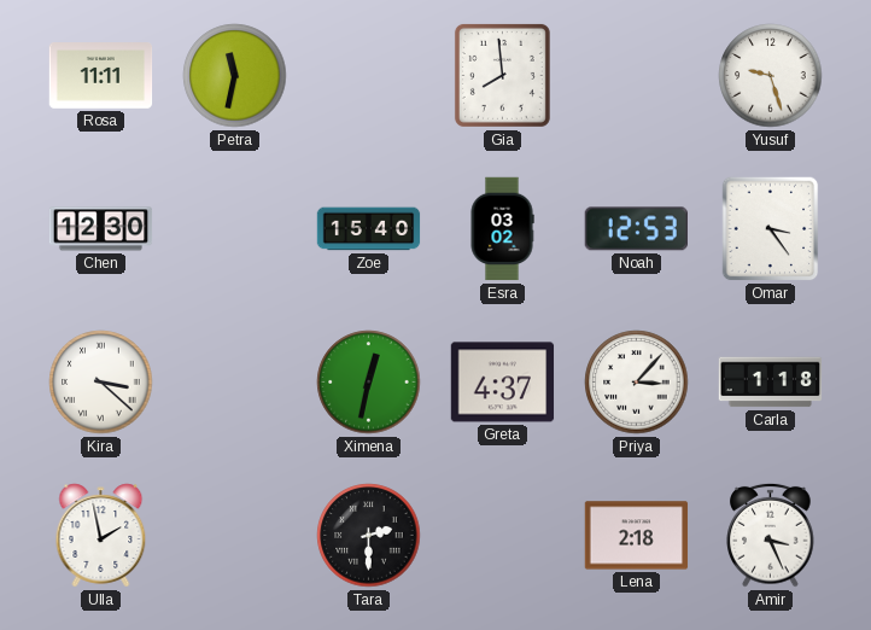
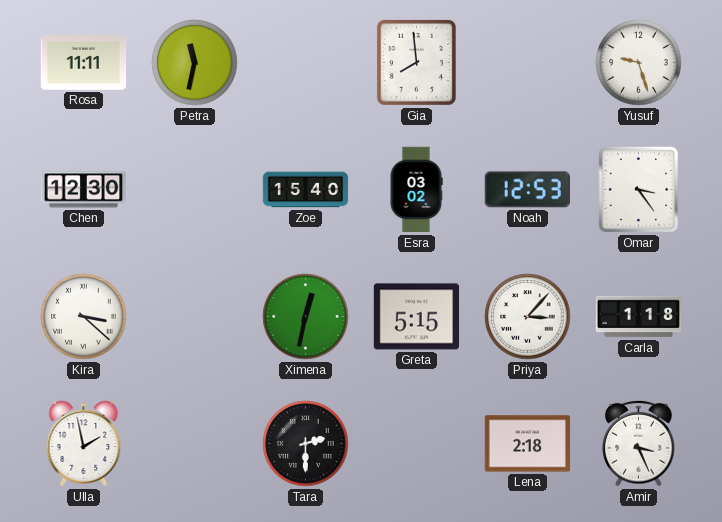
Greta: 4:37 -> 5:15
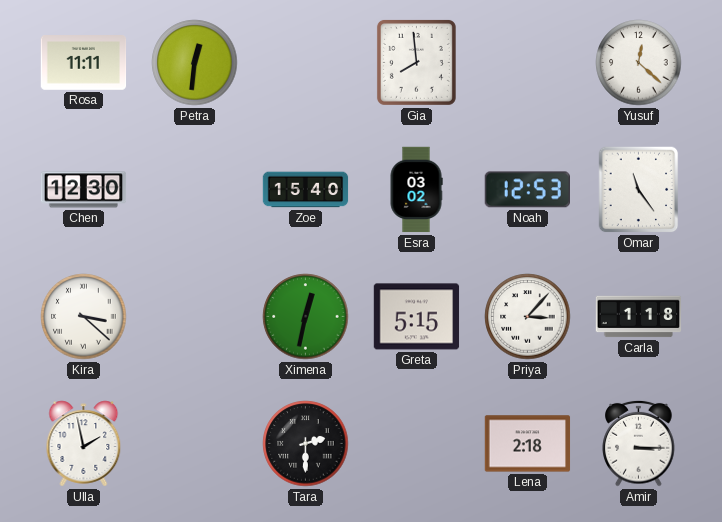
Petra: 11:32 -> 12:31
Yusuf: 9:27 -> 12:22
Omar: 3:24 -> 11:24
Amir: 3:26 -> 3:15
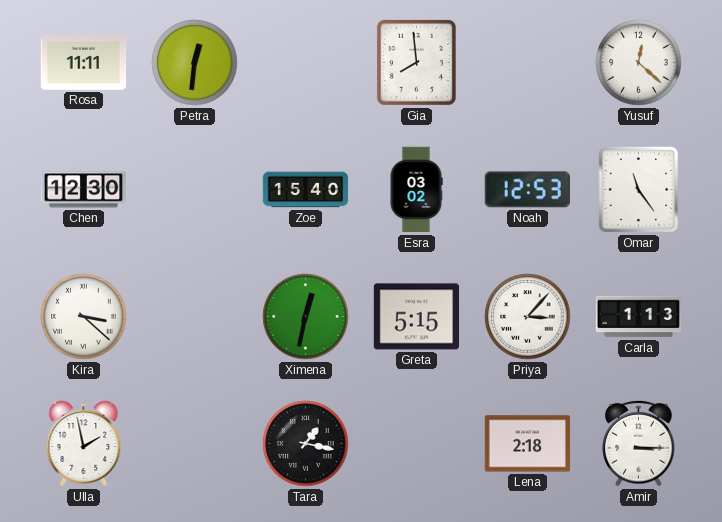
Carla: 1:18 -> 1:13
Tara: 2:30 -> 1:17
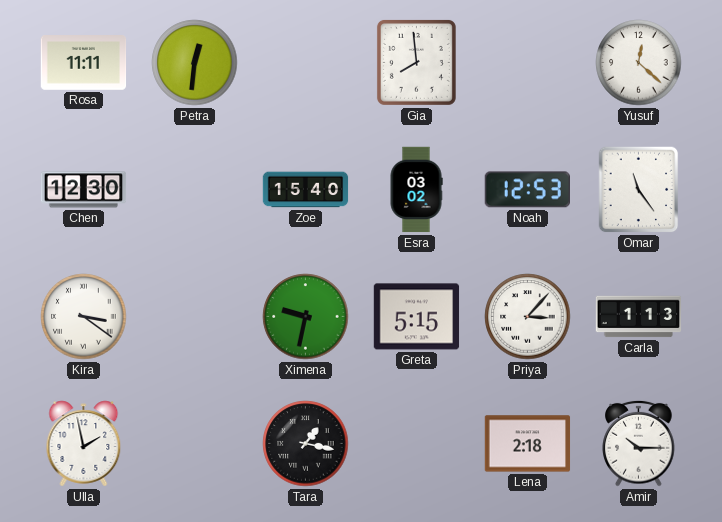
Kira: 3:22 -> 3:21
Ximena: 12:32 -> 9:32
Amir: 3:15 -> 10:15
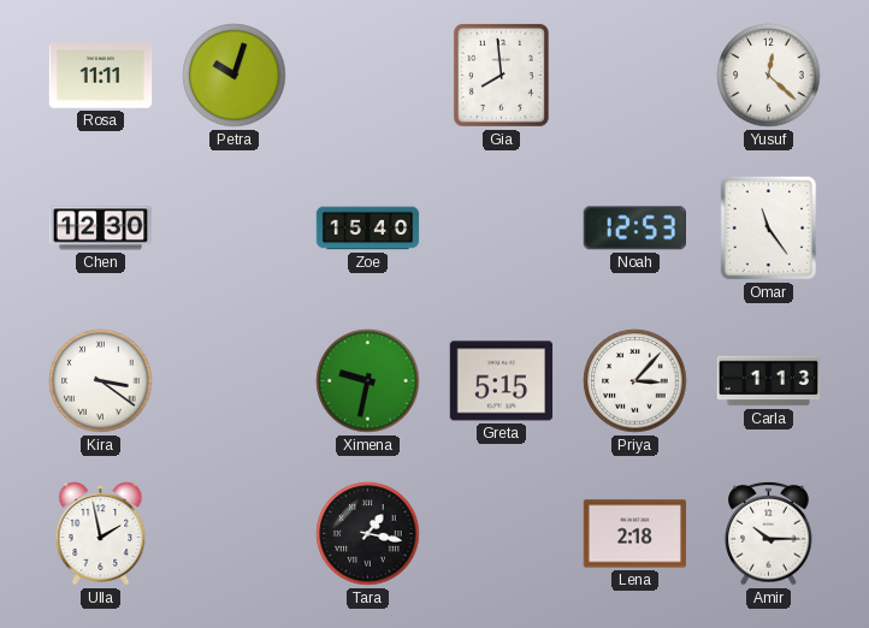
Petra: 12:31 -> 10:03
Esra: 03:02 -> none
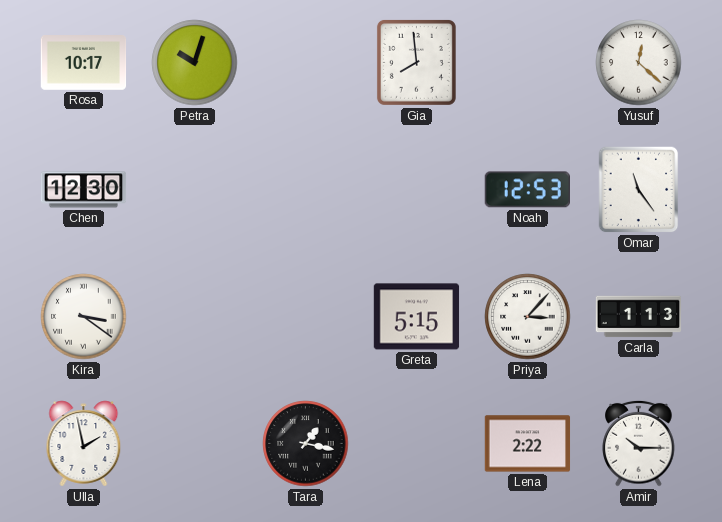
Rosa: 11:11 -> 10:17
Zoe: 15:40 -> none
Ximena: 9:32 -> none
Lena: 2:18 -> 2:22
